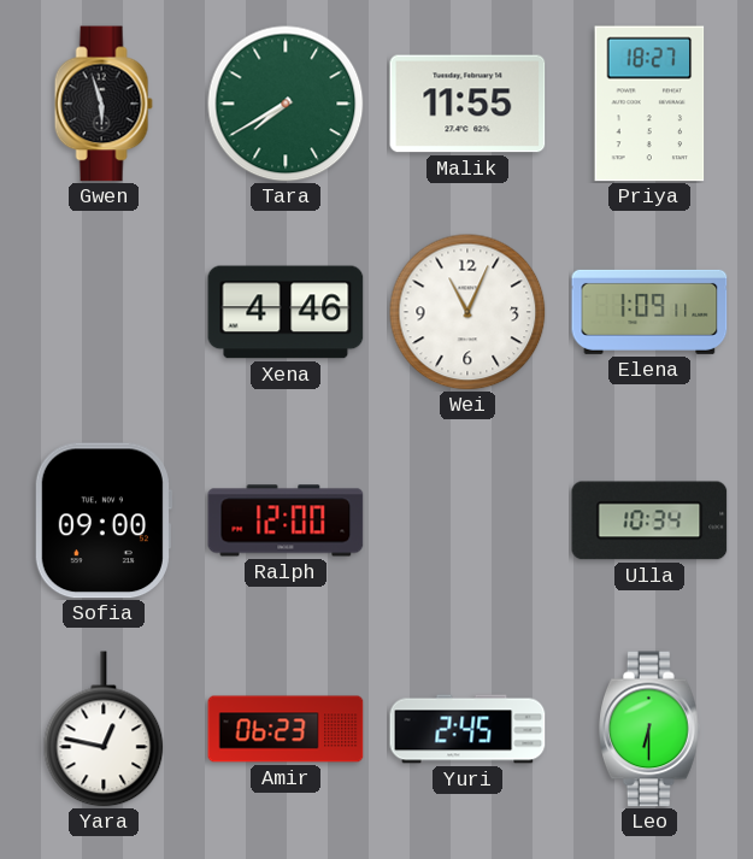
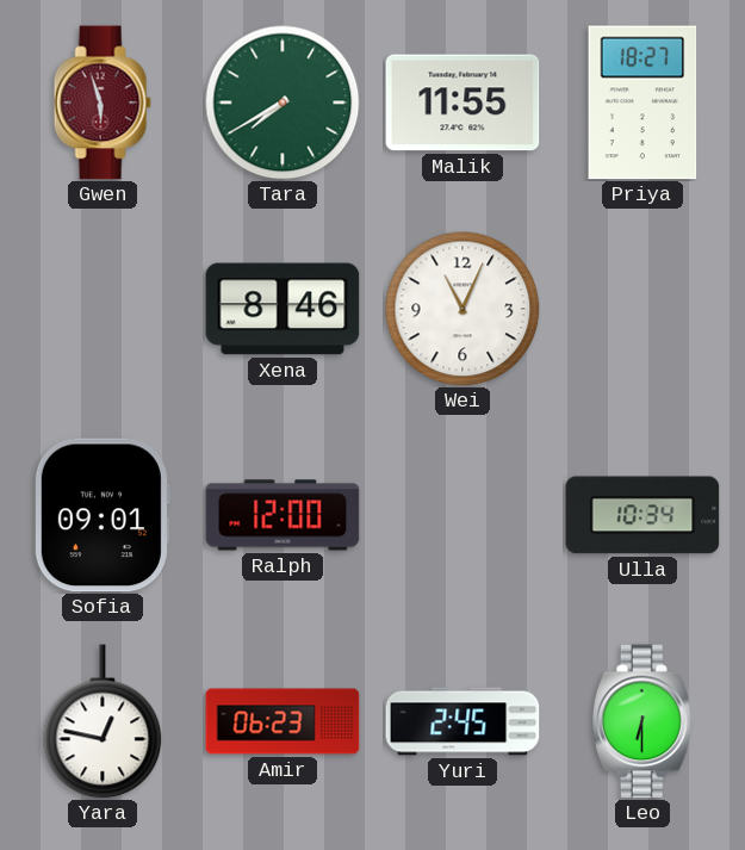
Gwen dial: black -> burgundy
Xena: 4:46 -> 8:46
Elena: 1:09 -> none
Sofia: 09:00 -> 09:01
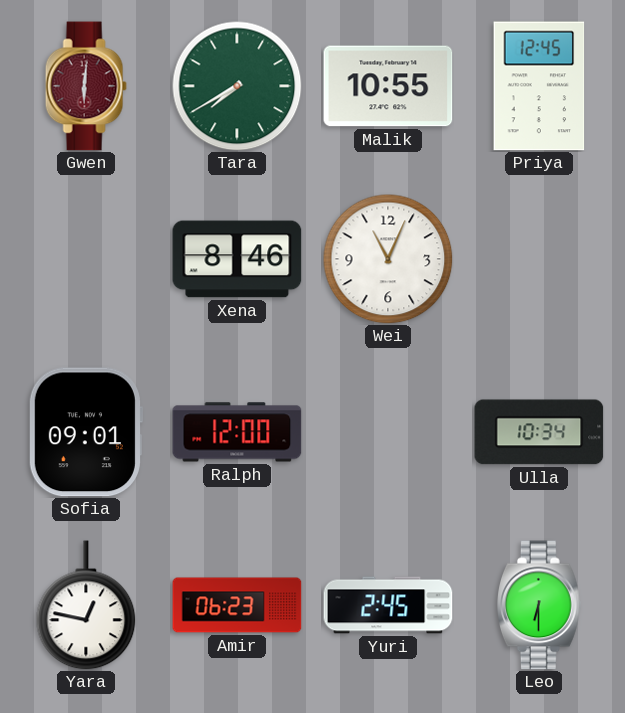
Gwen: 5:57 -> 6:01
Malik: 11:55 -> 10:55
Priya: 18:27 -> 12:45
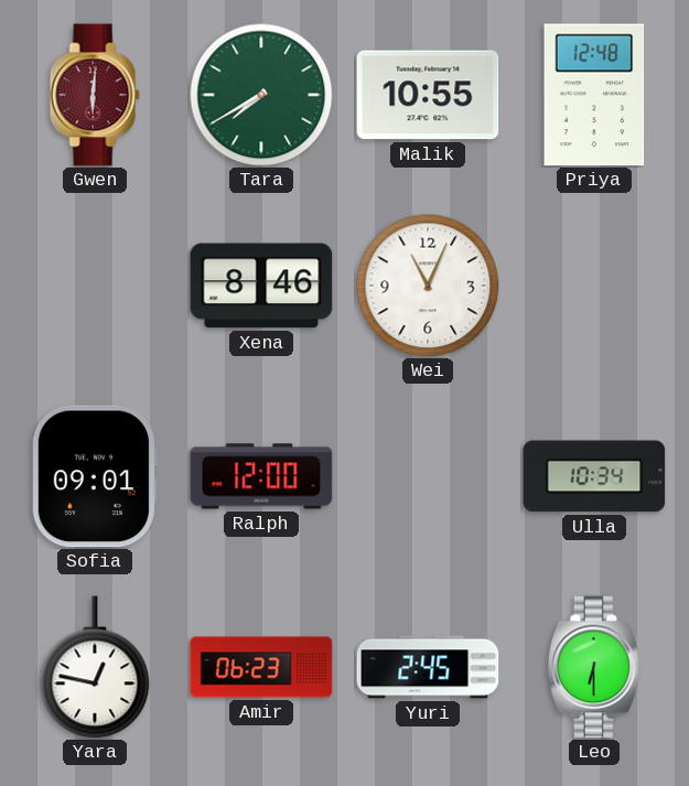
Priya: 12:45 -> 12:48
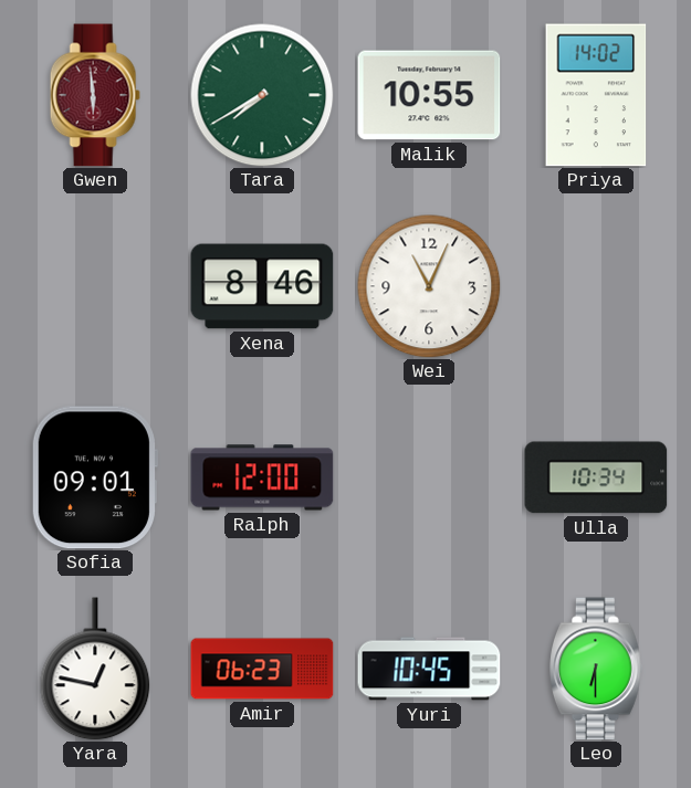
Gwen: 6:01 -> 5:59
Priya: 12:48 -> 14:02
Yuri: 2:45 -> 10:45
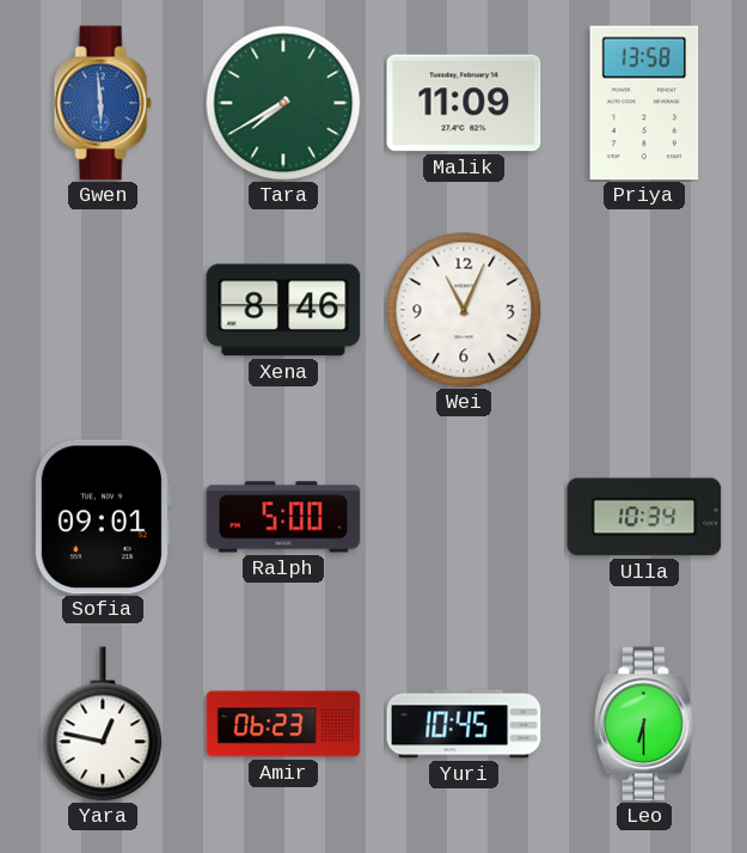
Gwen dial: burgundy -> blue
Malik: 10:55 -> 11:09
Priya: 14:02 -> 13:58
Ralph: 12:00 -> 5:00
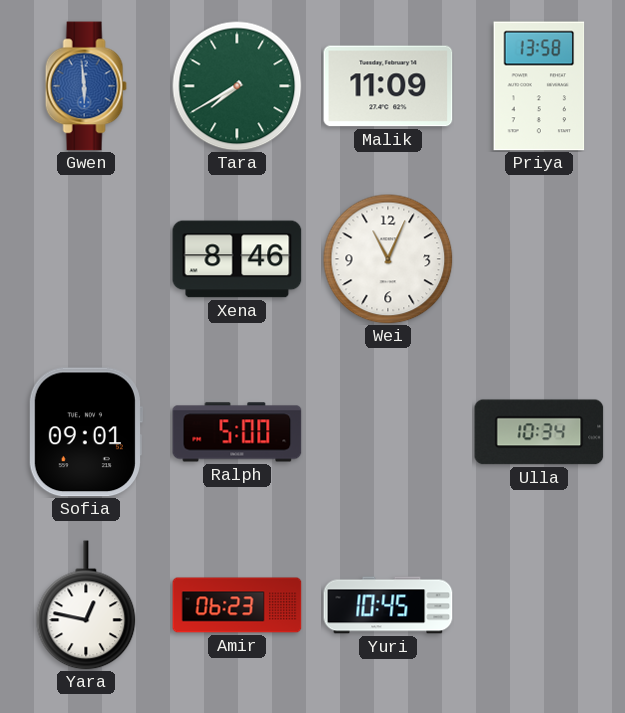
Leo: 6:30 -> none
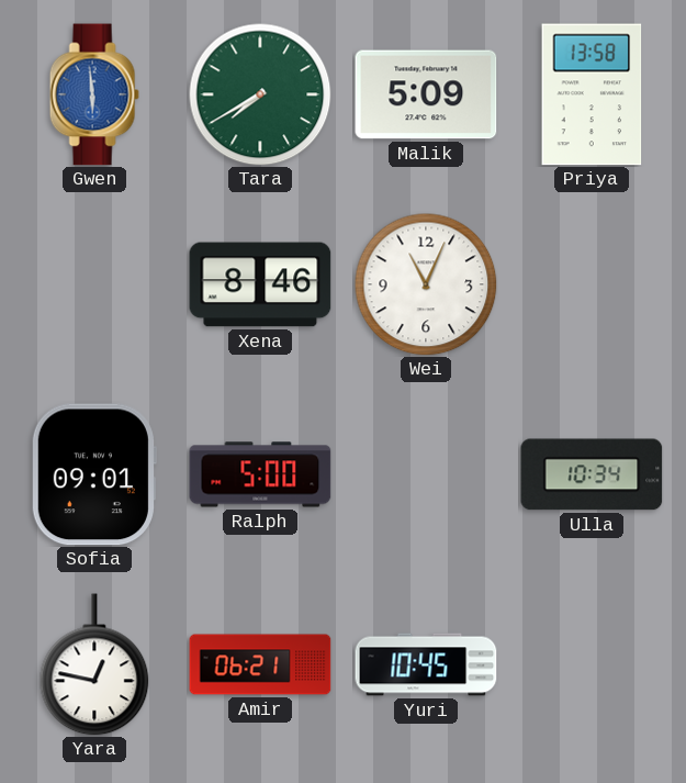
Malik: 11:09 -> 5:09
Amir: 06:23 -> 06:21
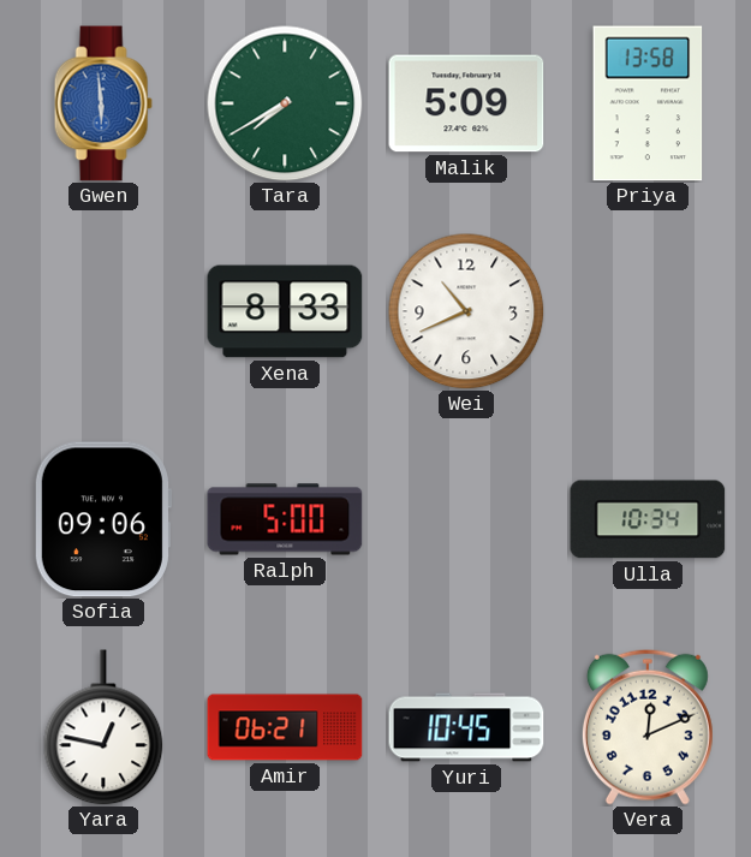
Xena: 8:46 -> 8:33
Wei: 11:04 -> 10:41
Sofia: 09:01 -> 09:06
Vera: none -> 12:11
